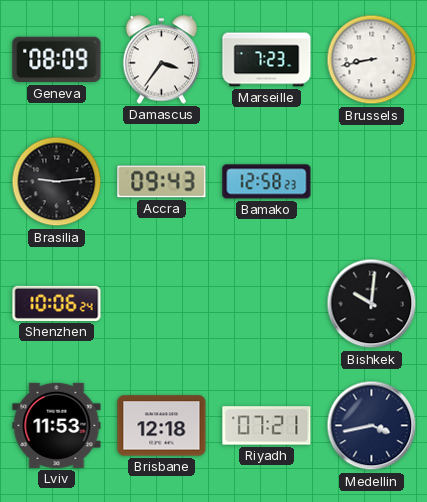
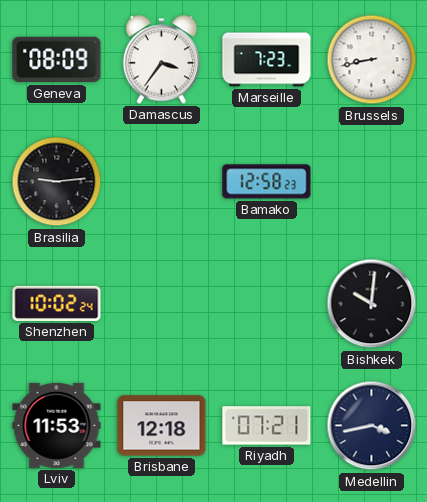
Accra: 09:43 -> none
Shenzhen: 10:06 -> 10:02
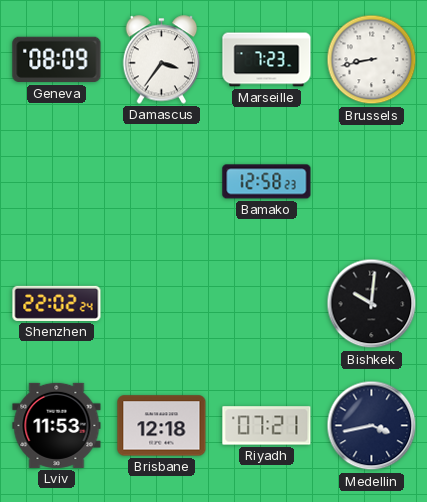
Brasilia: 9:14 -> none
Shenzhen: 10:02 -> 22:02
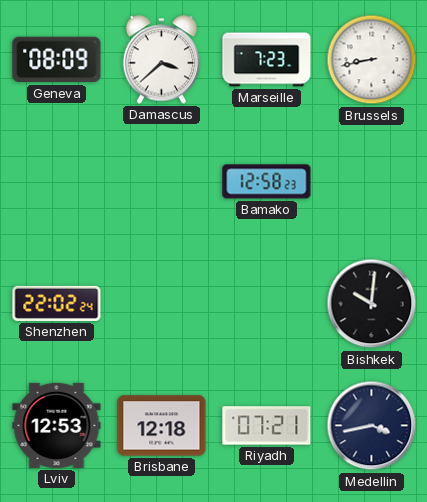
Damascus: 3:36 -> 3:38
Lviv: 11:53 -> 12:53
